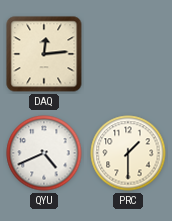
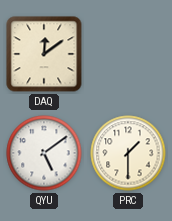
DAQ: 12:14 -> 12:09
QYU: 4:41 -> 5:09
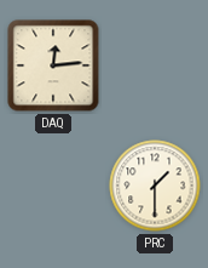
DAQ: 12:09 -> 12:14
QYU: 5:09 -> none
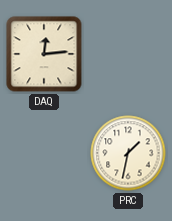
PRC: 1:30 -> 1:32
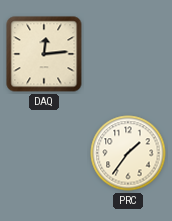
PRC: 1:32 -> 1:36
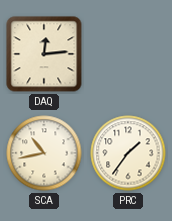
SCA: none -> 10:43
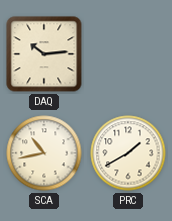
DAQ: 12:14 -> 10:14
PRC: 1:36 -> 1:40
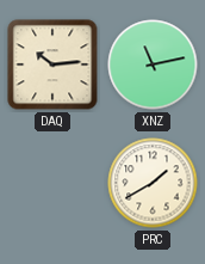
XNZ: none -> 11:13
SCA: 10:43 -> none
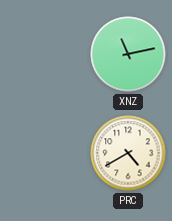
DAQ: 10:14 -> none
PRC: 1:40 -> 4:40
